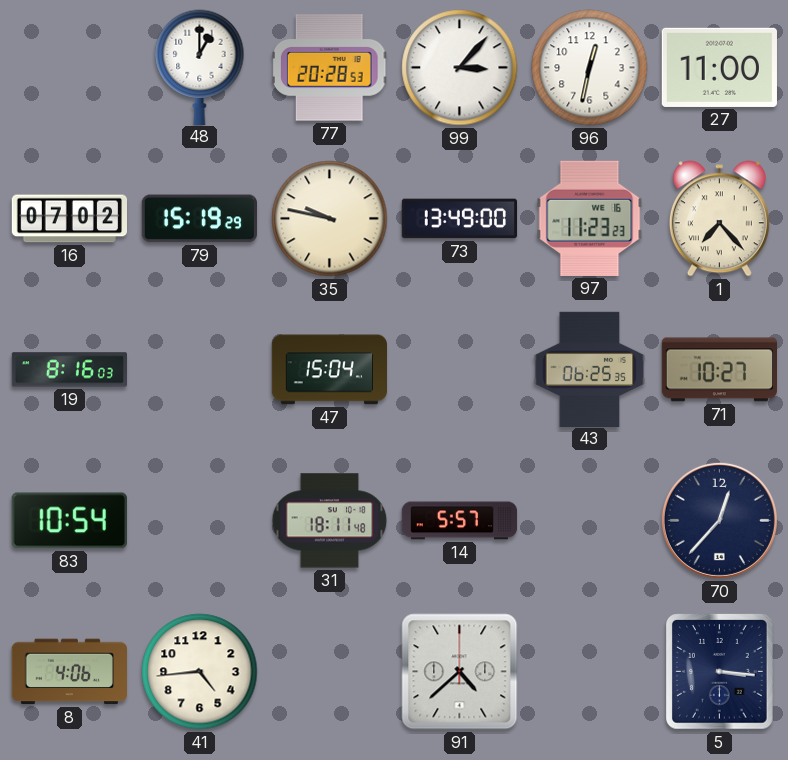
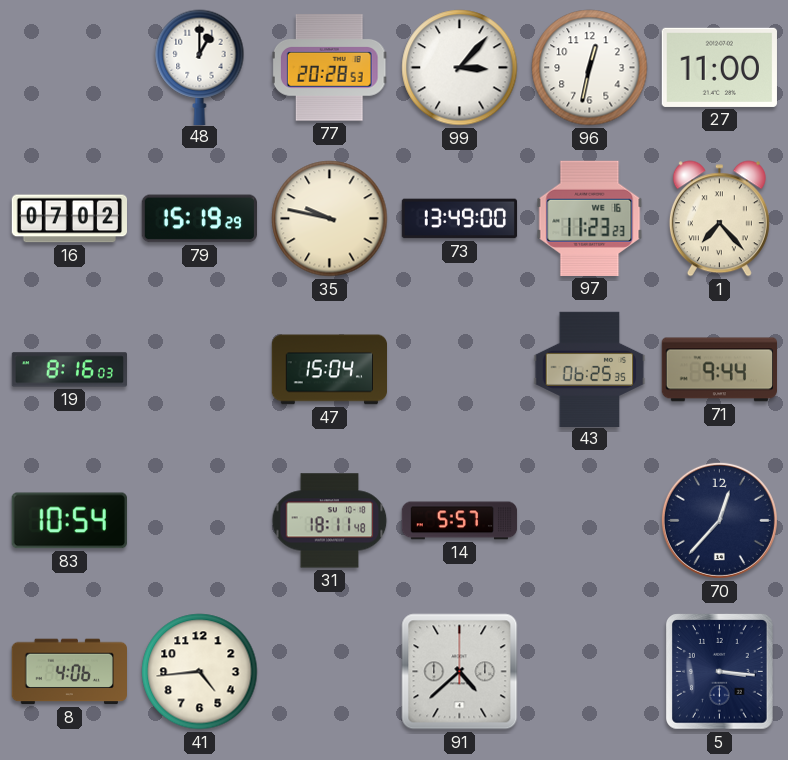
71: 10:27 -> 9:44
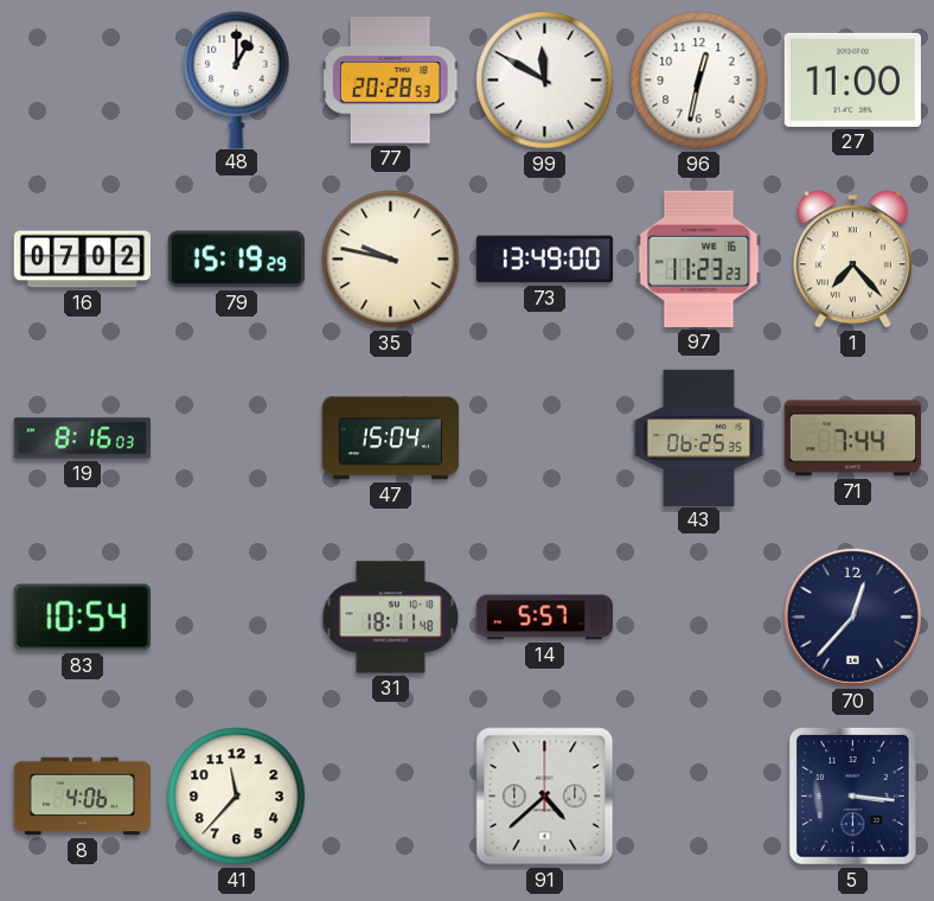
99: 3:07 -> 11:50
71: 9:44 -> 7:44
41: 4:44 -> 11:37
